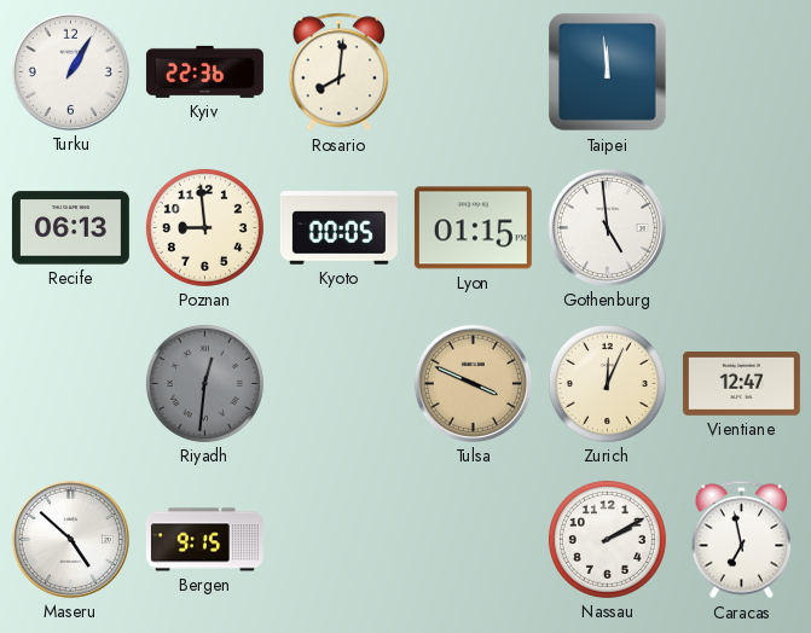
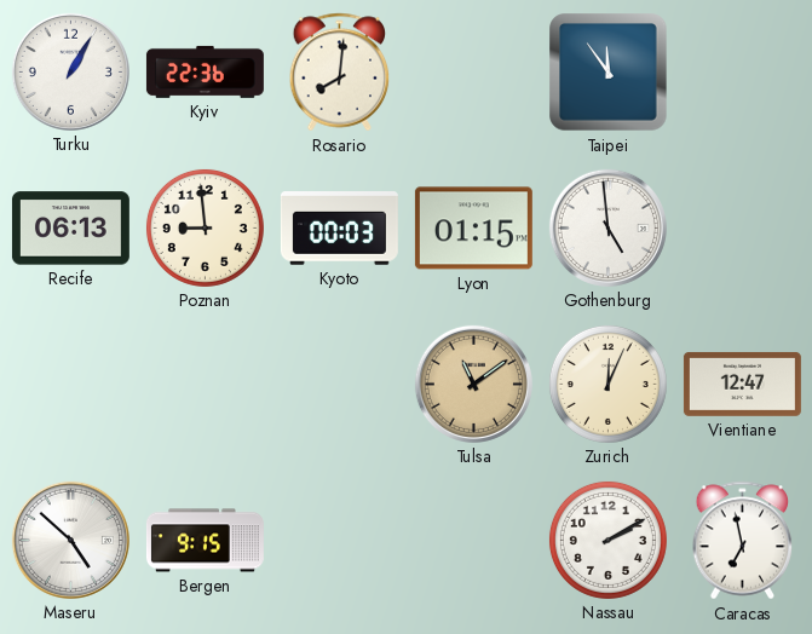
Taipei: 11:59 -> 11:54
Kyoto: 00:05 -> 00:03
Riyadh: 12:31 -> none
Tulsa: 3:49 -> 11:09
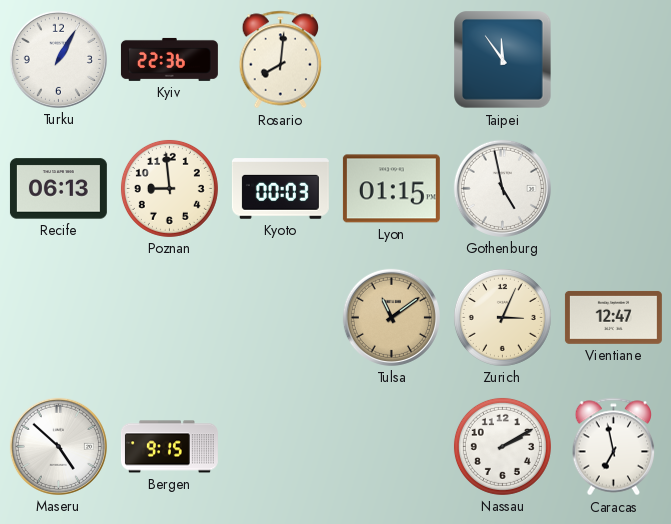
Gothenburg: 4:59 -> 4:58
Zurich: 12:04 -> 3:04
